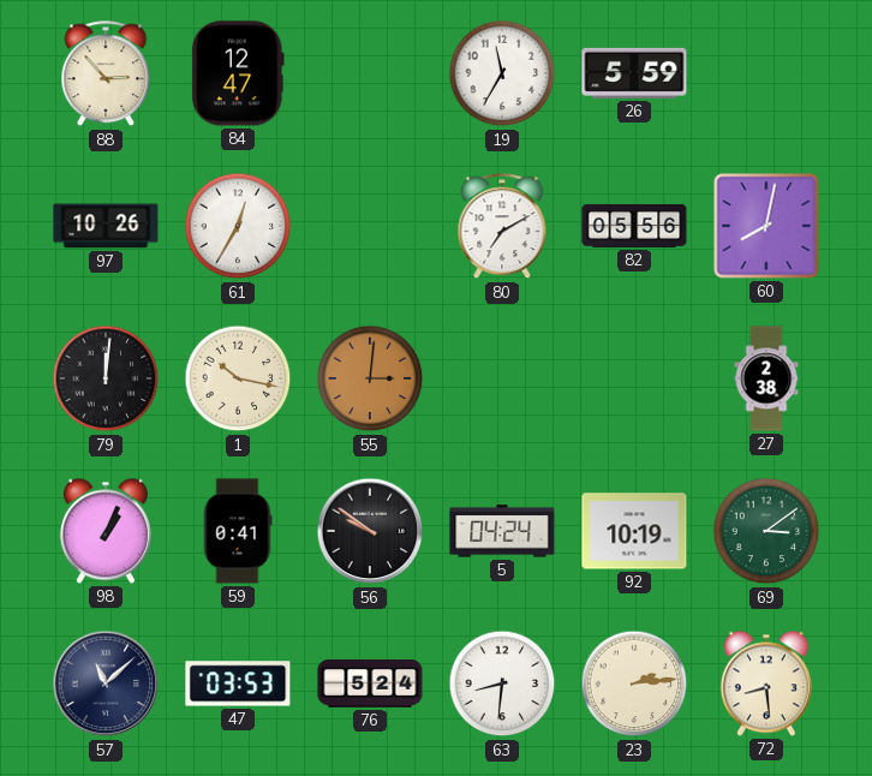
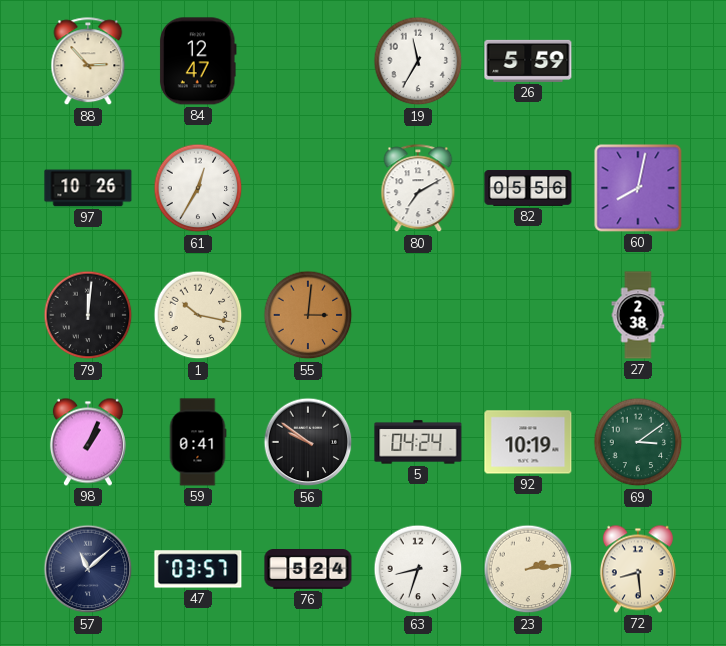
47: 03:53 -> 03:57
63: 8:31 -> 8:33
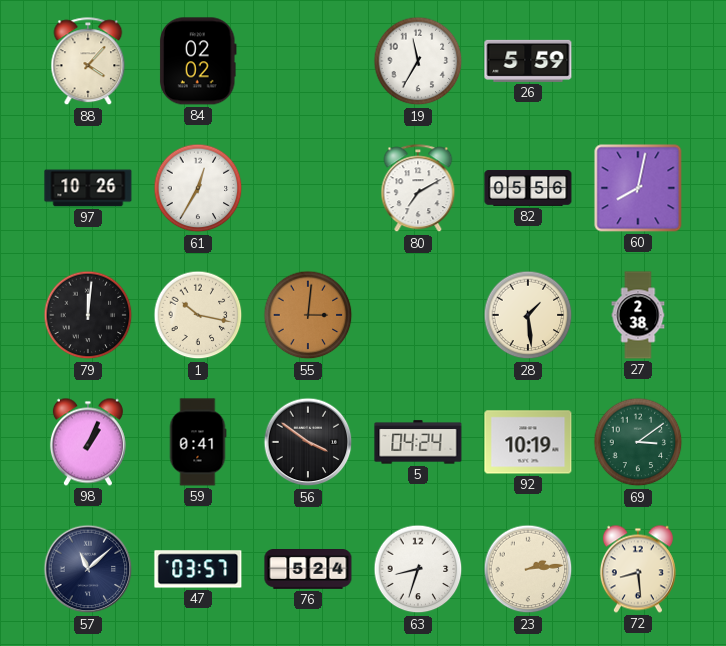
88: 2:53 -> 4:07
84: 12:47 -> 02:02
28: none -> 1:29
56: 9:51 -> 3:51
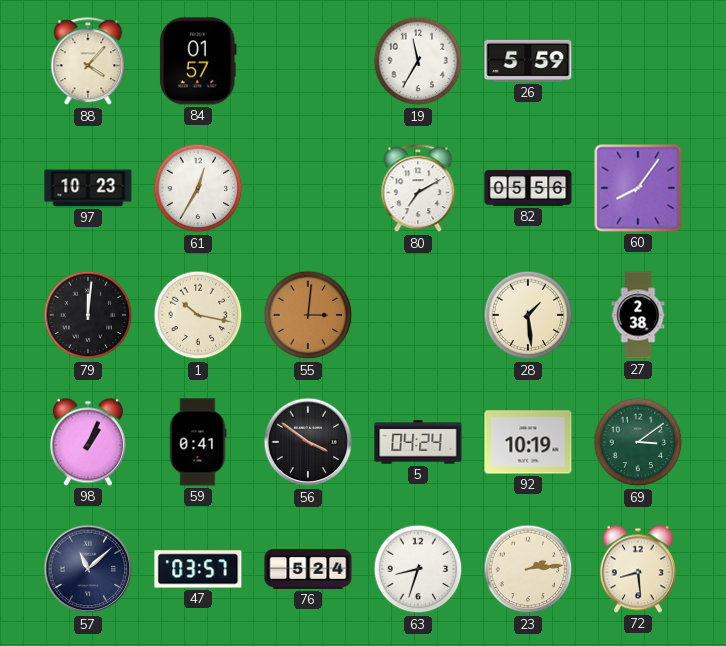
84: 02:02 -> 01:57
97: 10:26 -> 10:23
60: 8:02 -> 8:06
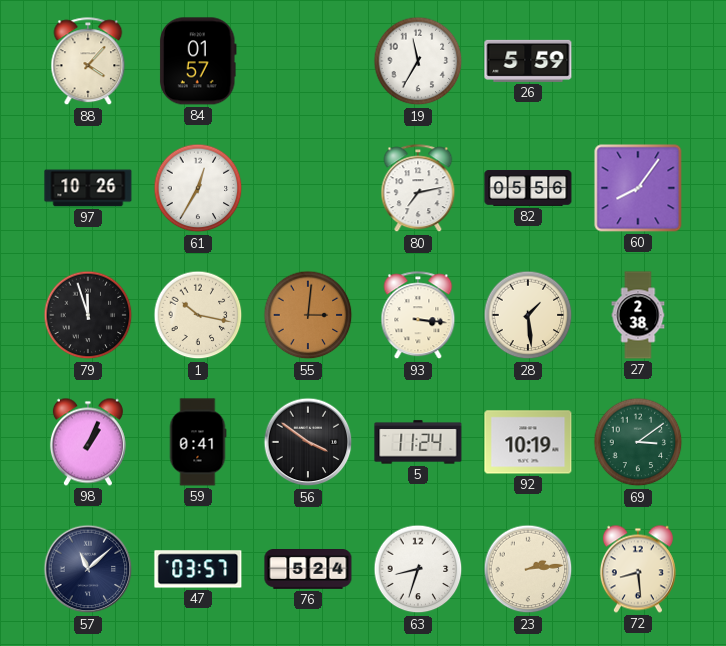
97: 10:23 -> 10:26
80: 7:10 -> 7:13
79: 12:01 -> 11:57
93: none -> 3:16
5: 04:24 -> 11:24
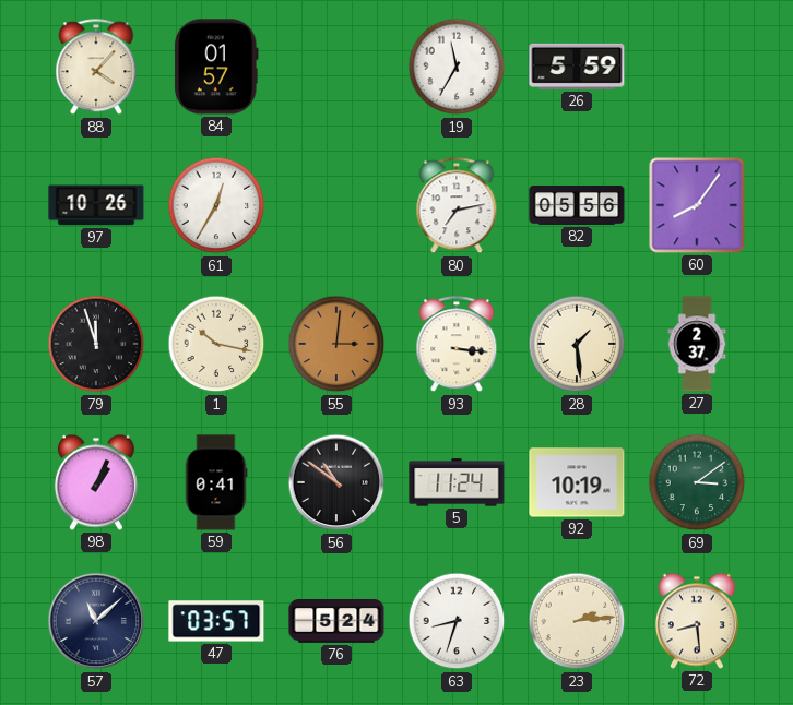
27: 2:38 -> 2:37
56: 3:51 -> 10:51
